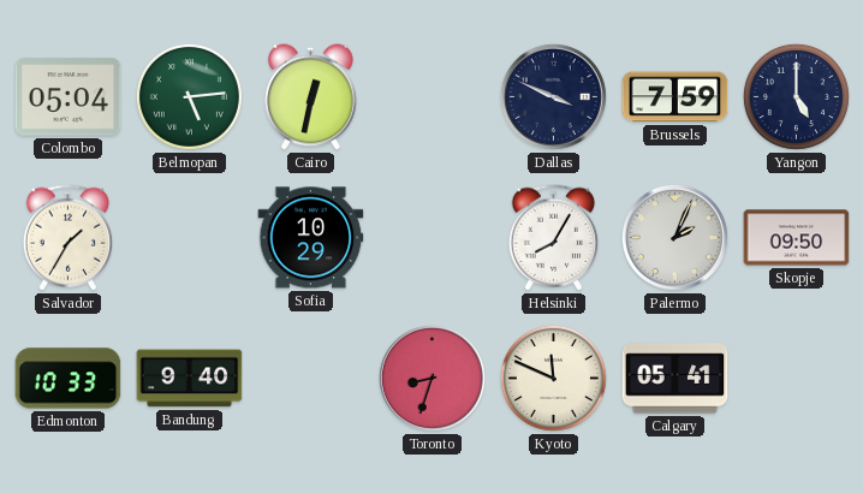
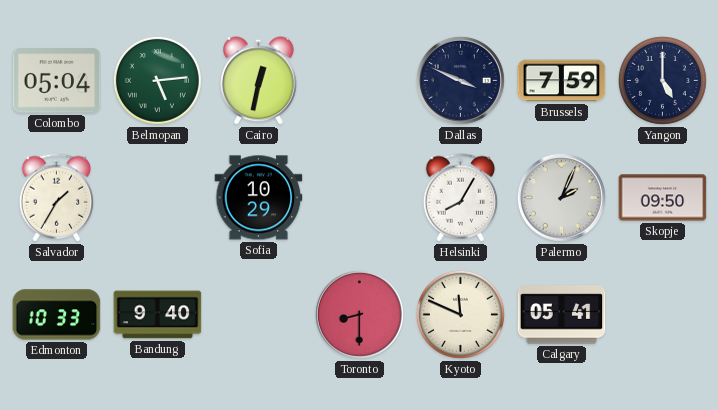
Toronto: 8:33 -> 8:30
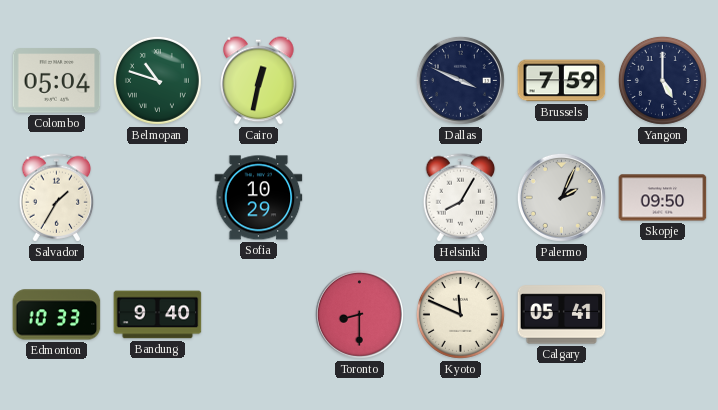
Belmopan: 5:14 -> 10:48
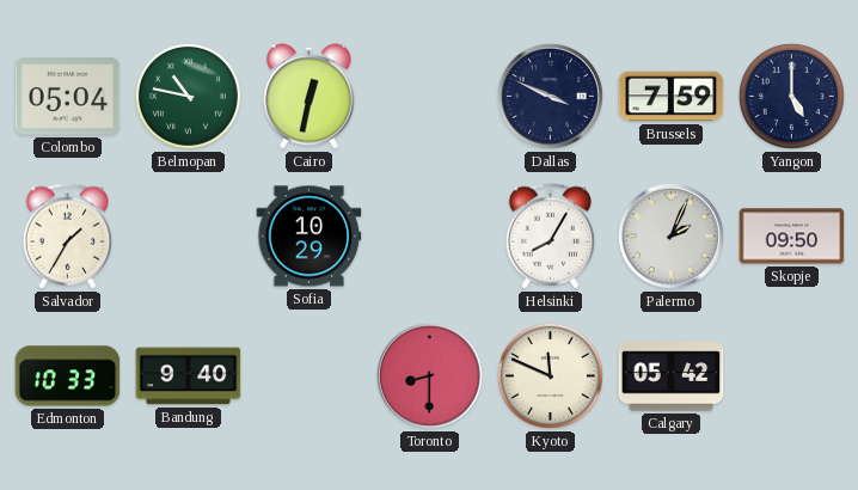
Belmopan: 10:48 -> 10:47
Calgary: 05:41 -> 05:42
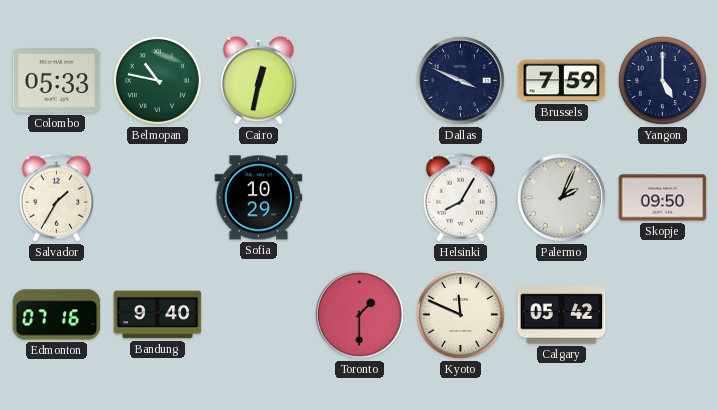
Colombo: 05:04 -> 05:33
Edmonton: 10:33 -> 07:16
Toronto: 8:30 -> 1:30
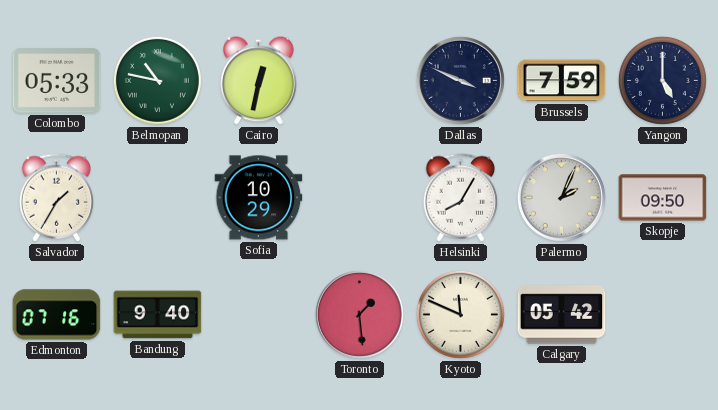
Toronto: 1:30 -> 1:29
